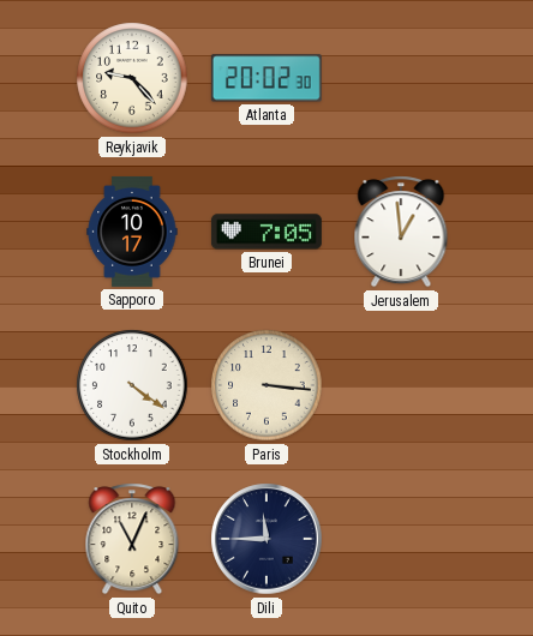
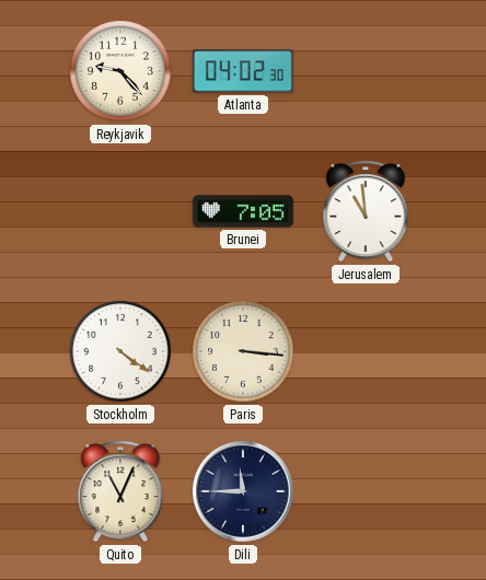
Atlanta: 20:02 -> 04:02
Sapporo: 10:17 -> none
Jerusalem: 12:59 -> 10:59
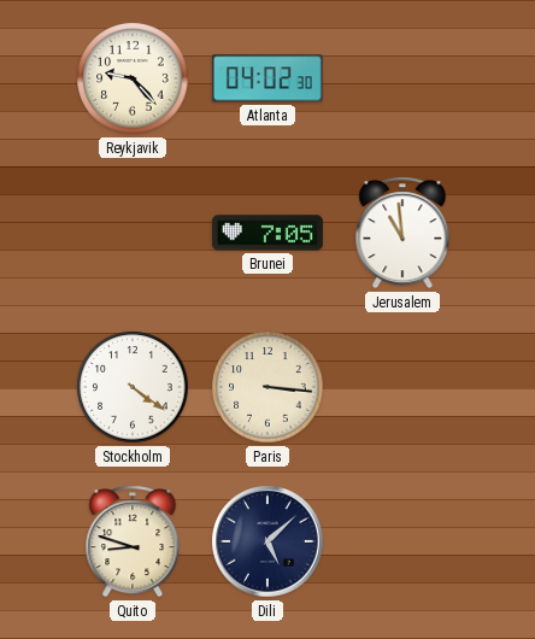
Quito: 11:04 -> 8:48
Dili: 11:45 -> 5:08
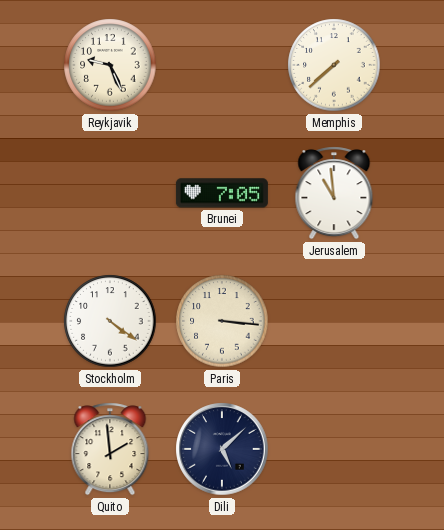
Reykjavik: 9:23 -> 9:26
Atlanta: 04:02 -> none
Memphis: none -> 7:38
Quito: 8:48 -> 1:59
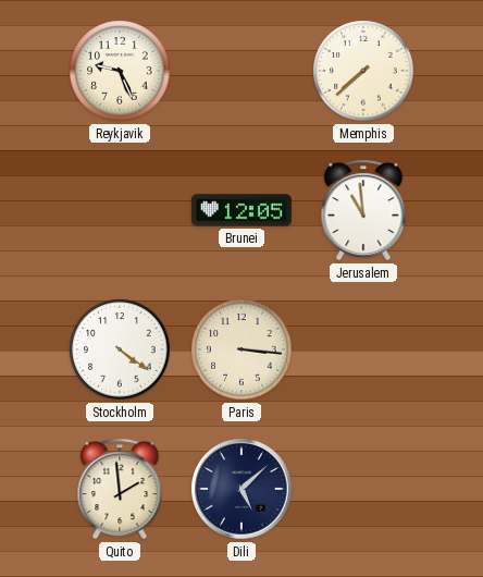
Brunei: 7:05 -> 12:05
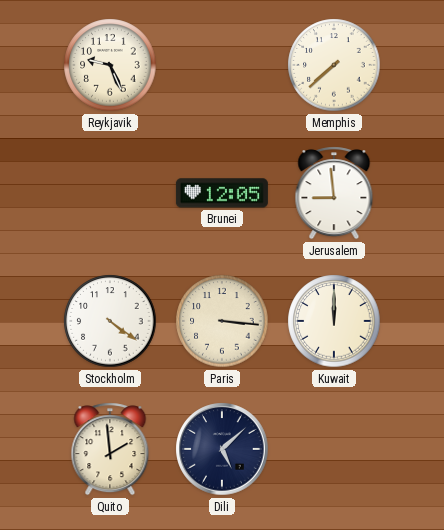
Jerusalem: 10:59 -> 8:59
Kuwait: none -> 12:00
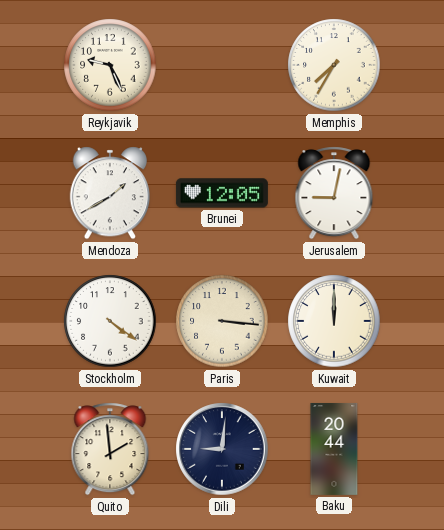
Memphis: 7:38 -> 7:35
Mendoza: none -> 1:40
Jerusalem: 8:59 -> 9:02
Dili: 5:08 -> 9:01
Baku: none -> 20:44
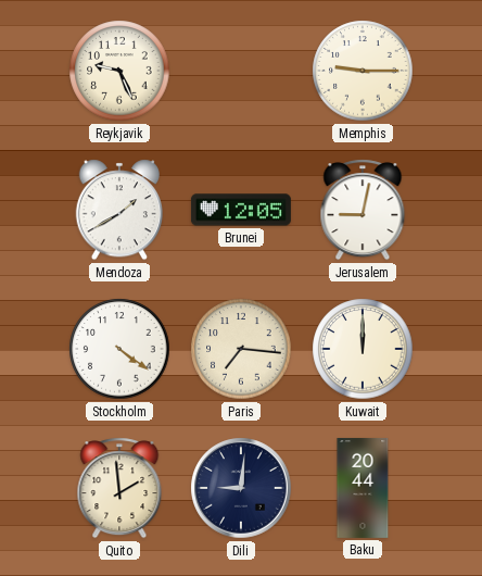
Memphis: 7:35 -> 9:15
Paris: 3:16 -> 7:16
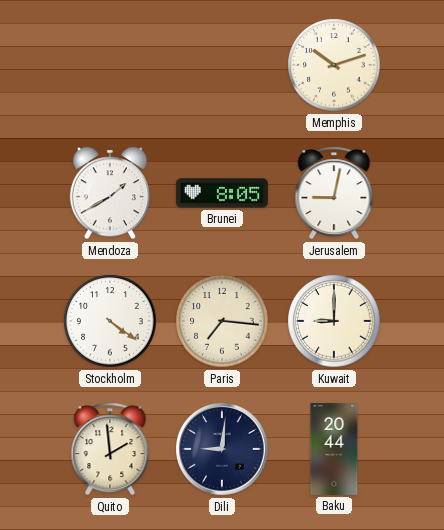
Reykjavik: 9:26 -> none
Memphis: 9:15 -> 10:12
Brunei: 12:05 -> 8:05
Kuwait: 12:00 -> 9:00
